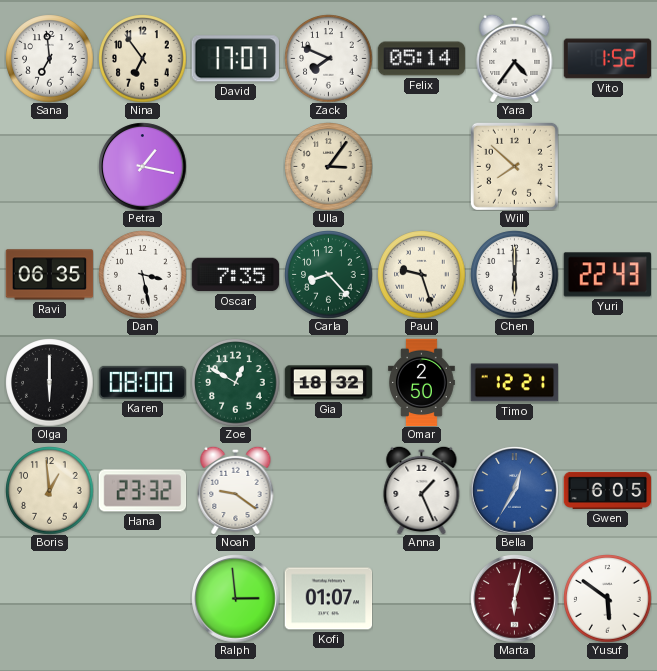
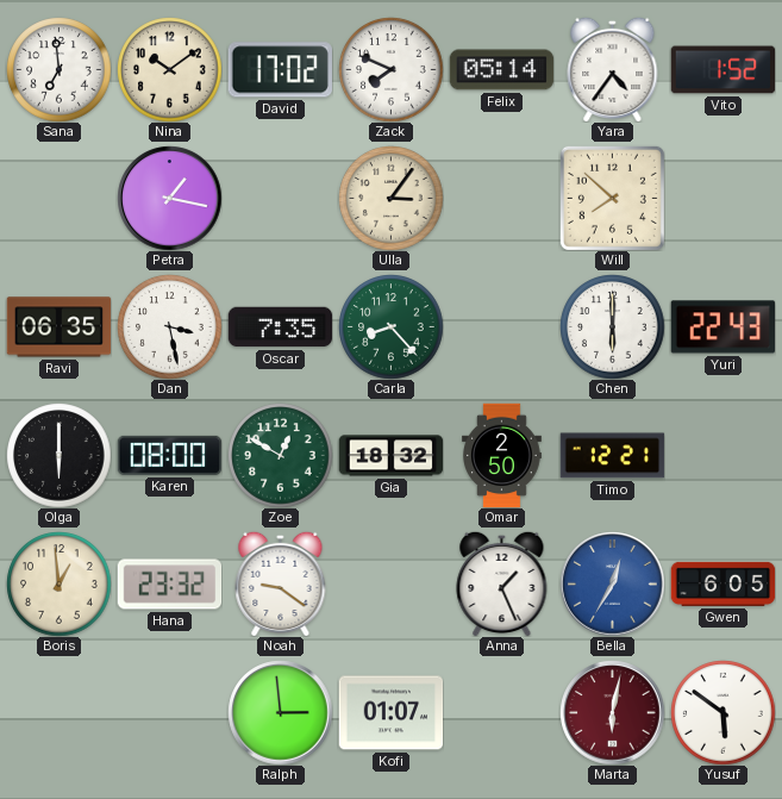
Nina: 6:54 -> 10:09
David: 17:07 -> 17:02
Paul: 9:27 -> none
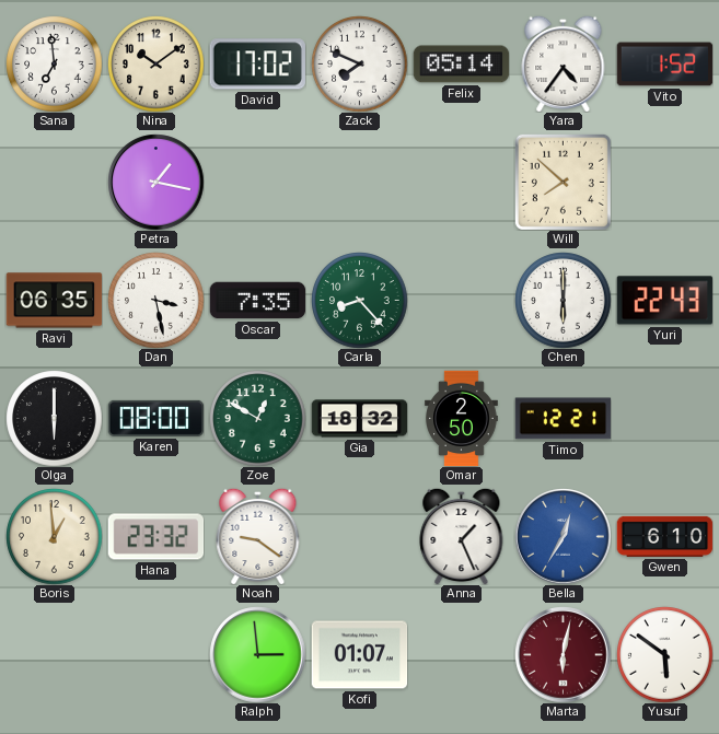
Ulla: 3:06 -> none
Gwen: 6:05 -> 6:10
